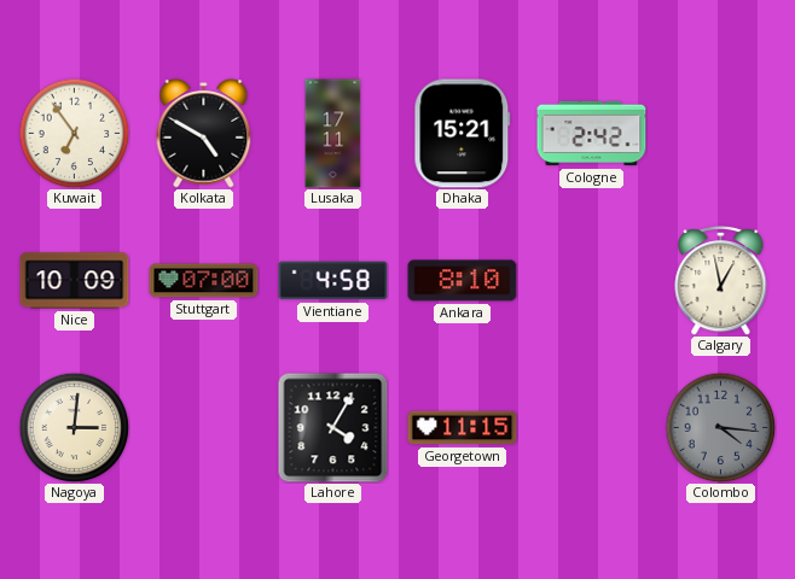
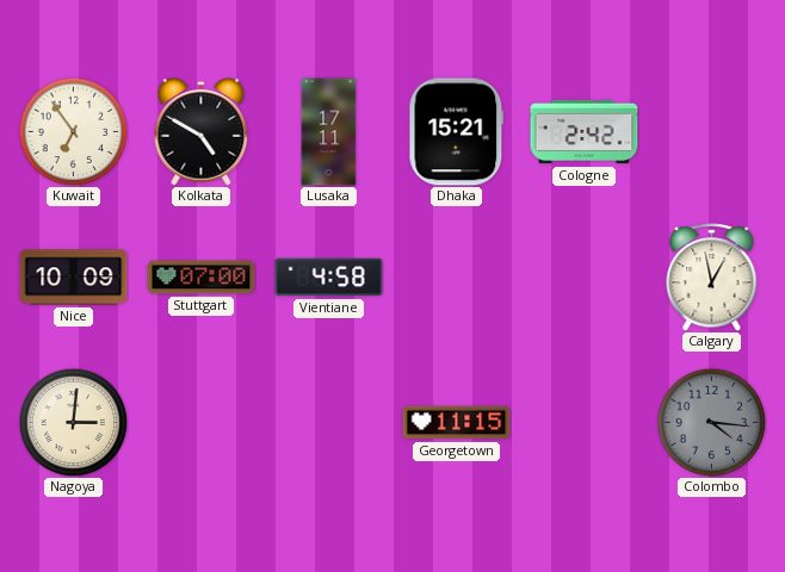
Ankara: 8:10 -> none
Lahore: 4:05 -> none
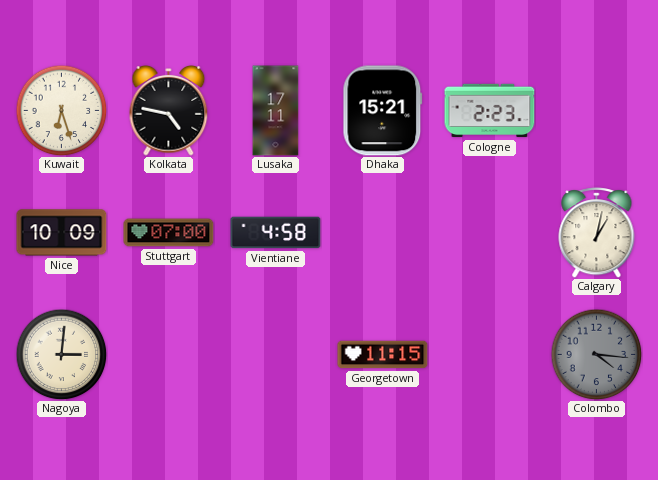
Kuwait: 6:54 -> 6:27
Kolkata: 4:50 -> 4:47
Cologne: 2:42 -> 2:23
Calgary: 12:58 -> 1:02
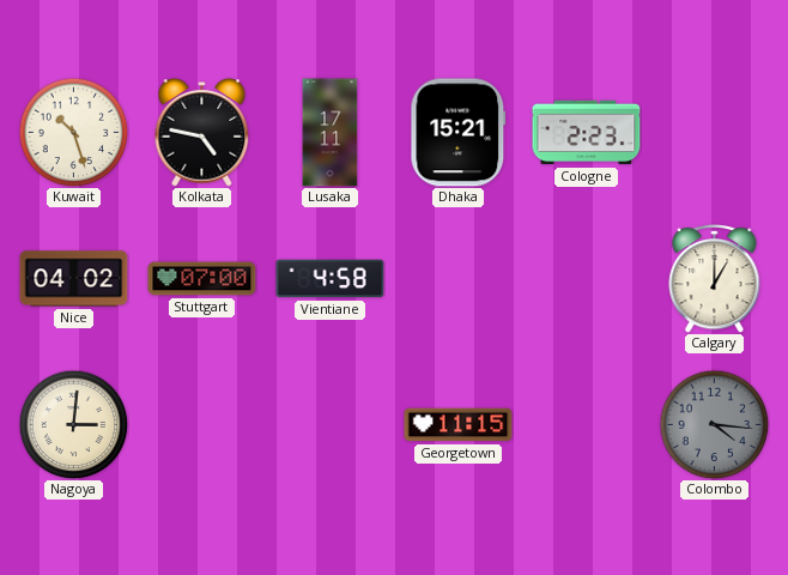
Kuwait: 6:27 -> 10:27
Nice: 10:09 -> 04:02
Calgary: 1:02 -> 1:00
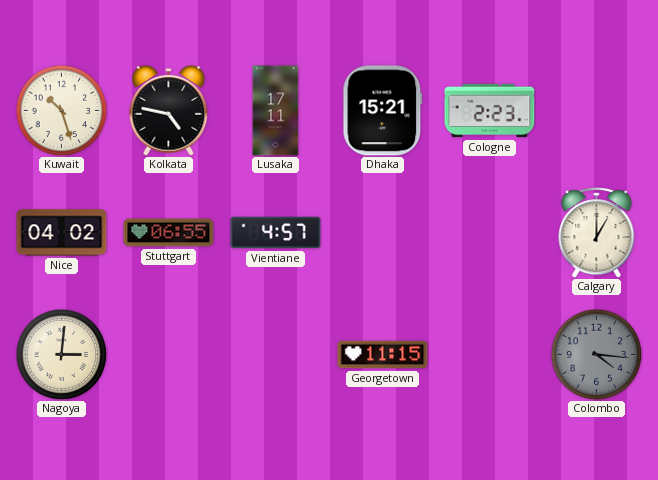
Stuttgart: 07:00 -> 06:55
Vientiane: 4:58 -> 4:57
